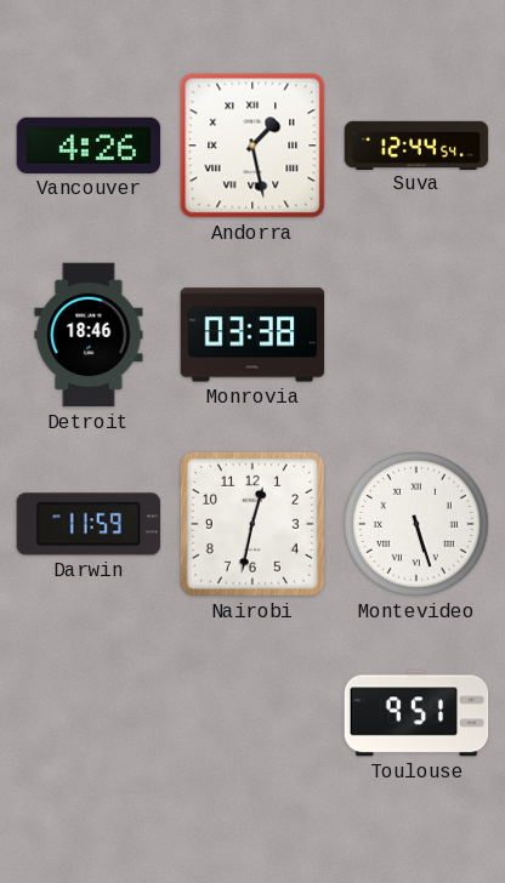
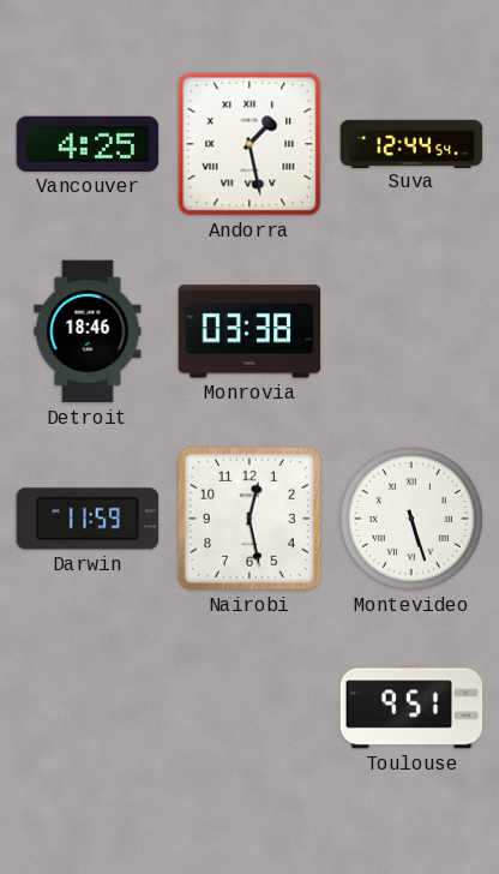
Vancouver: 4:26 -> 4:25
Nairobi: 12:32 -> 12:28
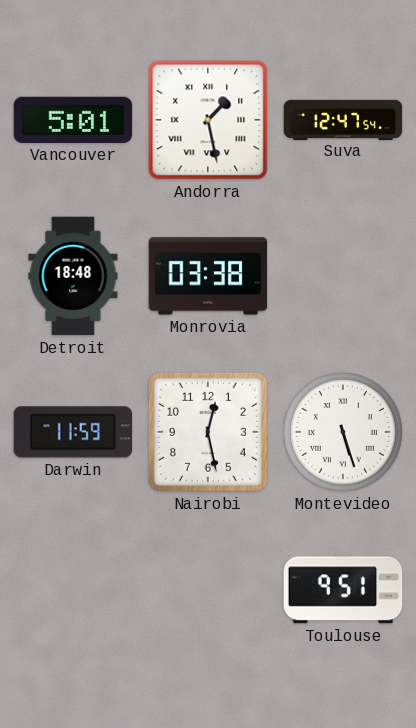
Vancouver: 4:25 -> 5:01
Suva: 12:44 -> 12:47
Detroit: 18:46 -> 18:48
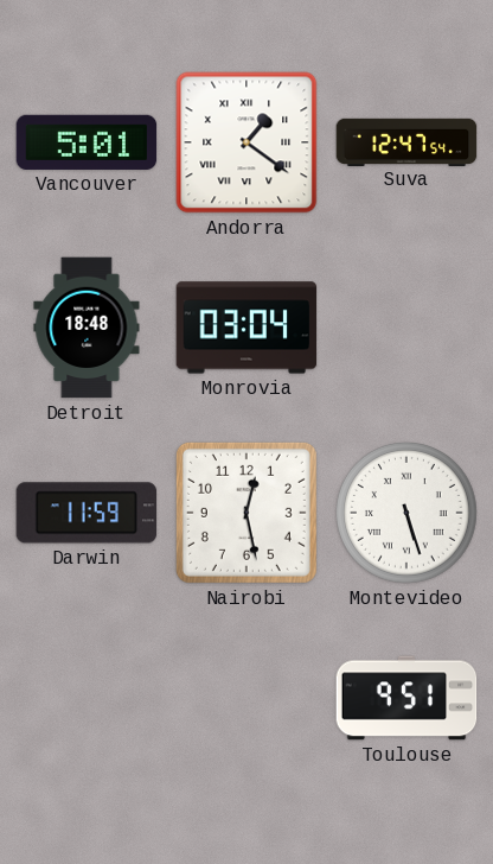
Andorra: 1:28 -> 1:21
Monrovia: 03:38 -> 03:04
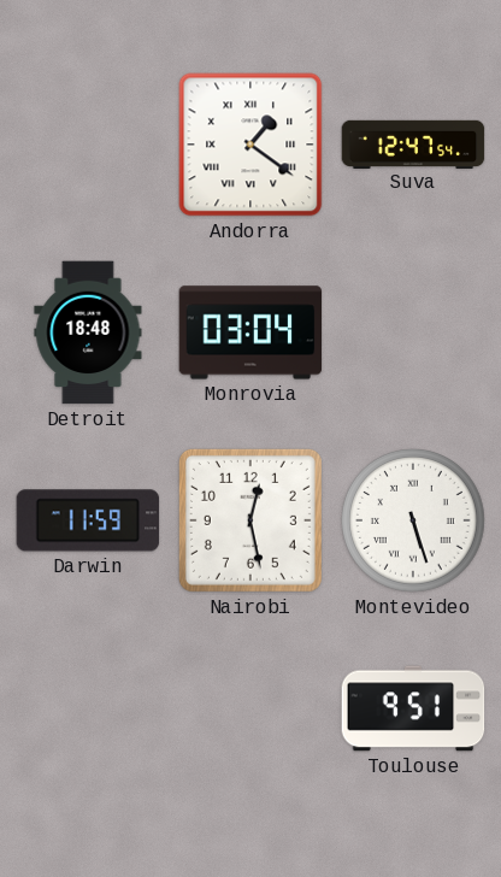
Vancouver: 5:01 -> none
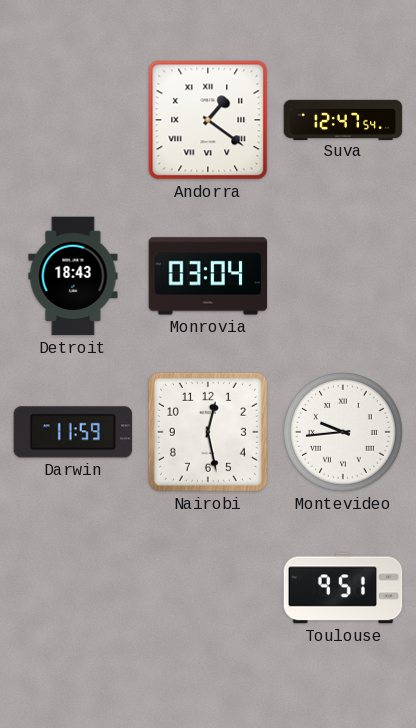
Detroit: 18:48 -> 18:43
Montevideo: 5:27 -> 9:44
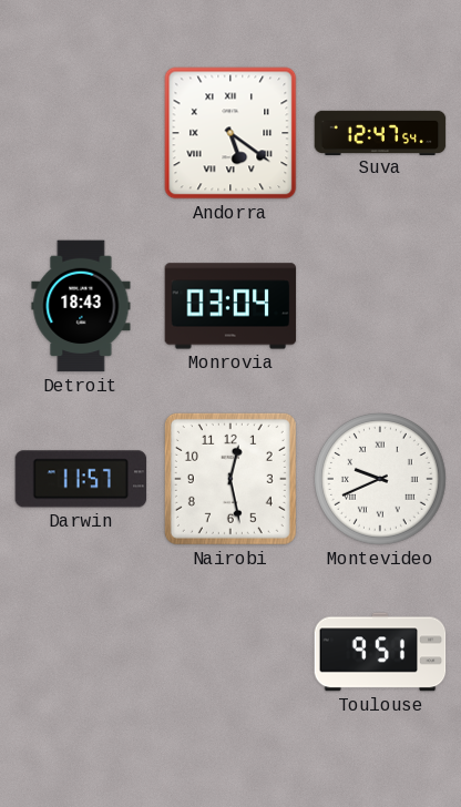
Andorra: 1:21 -> 5:21
Darwin: 11:59 -> 11:57
Montevideo: 9:44 -> 9:41
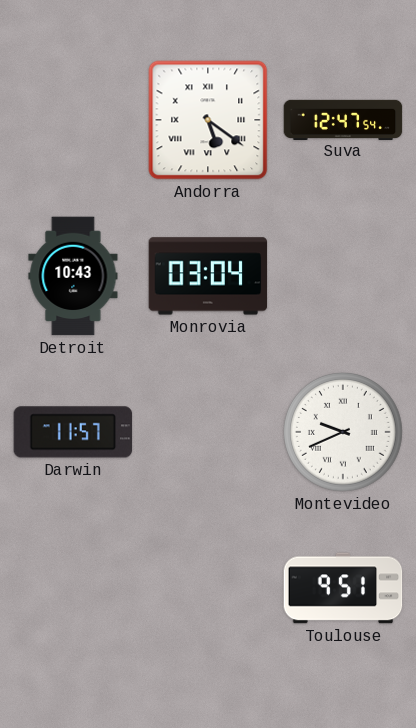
Detroit: 18:43 -> 10:43
Nairobi: 12:28 -> none
